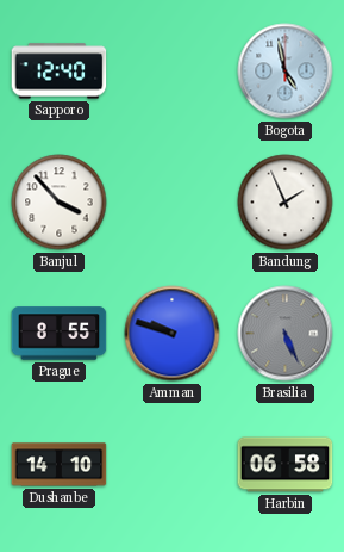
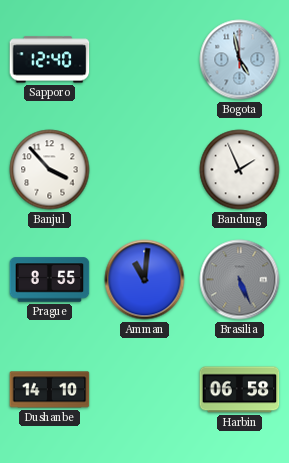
Amman: 9:48 -> 11:01
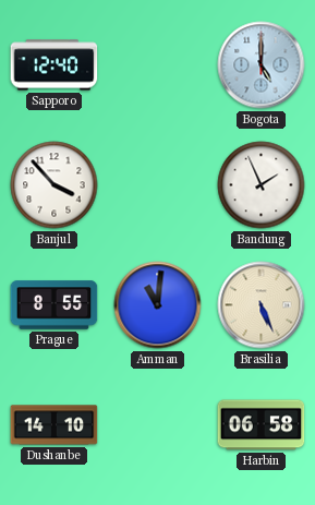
Bogota: 4:58 -> 5:00
Brasilia dial: grey -> cream
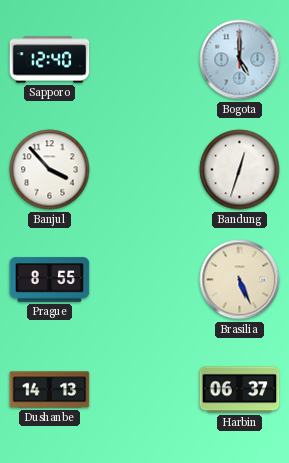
Bandung: 1:56 -> 12:33
Amman: 11:01 -> none
Dushanbe: 14:10 -> 14:13
Harbin: 06:58 -> 06:37
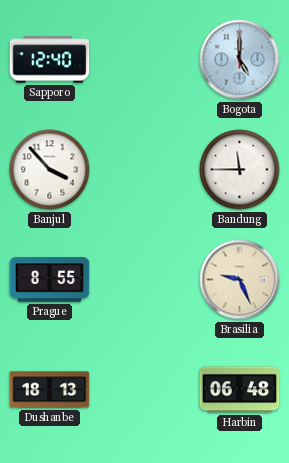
Bandung: 12:33 -> 11:45
Brasilia: 5:26 -> 9:26
Dushanbe: 14:13 -> 18:13
Harbin: 06:37 -> 06:48
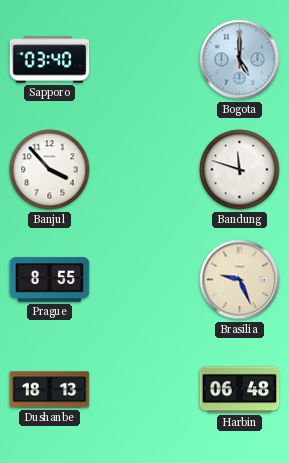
Sapporo: 12:40 -> 03:40
Bandung: 11:45 -> 11:48
